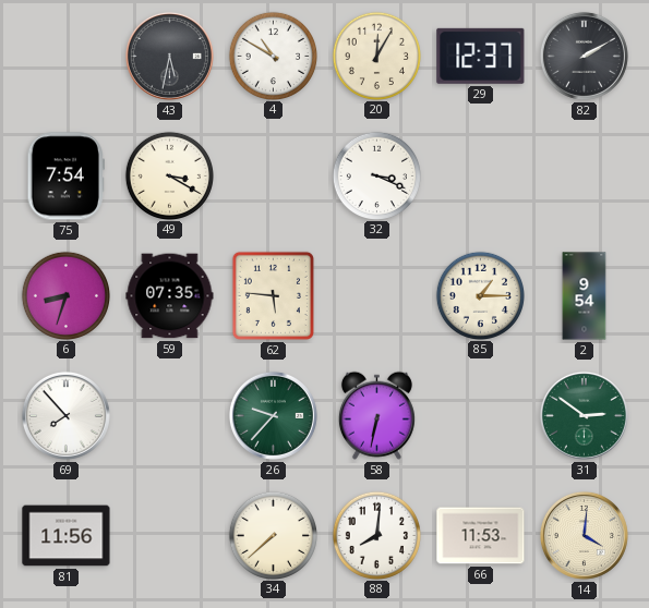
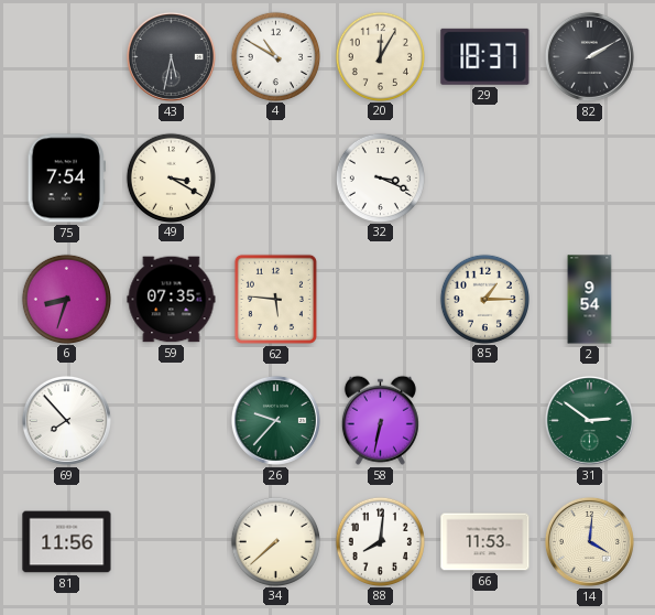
29: 12:37 -> 18:37
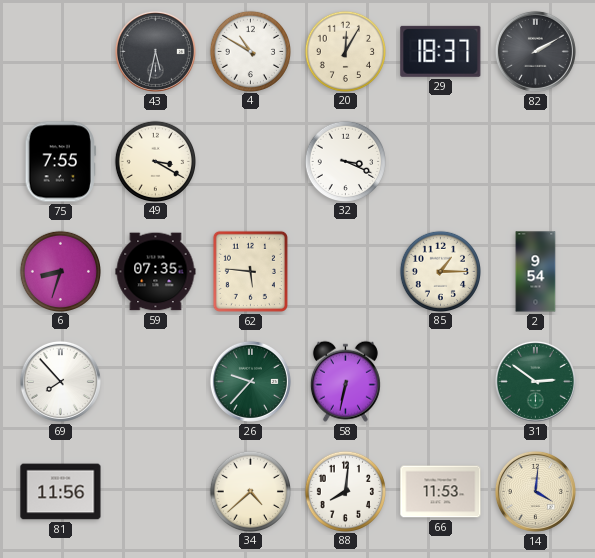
75: 7:54 -> 7:55
34: 7:38 -> 4:38
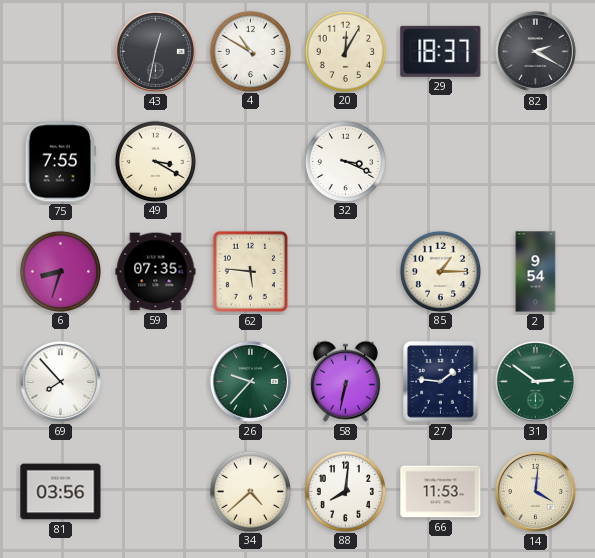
43: 5:32 -> 12:32
82: 2:10 -> 2:20
27: none -> 1:46
81: 11:56 -> 03:56
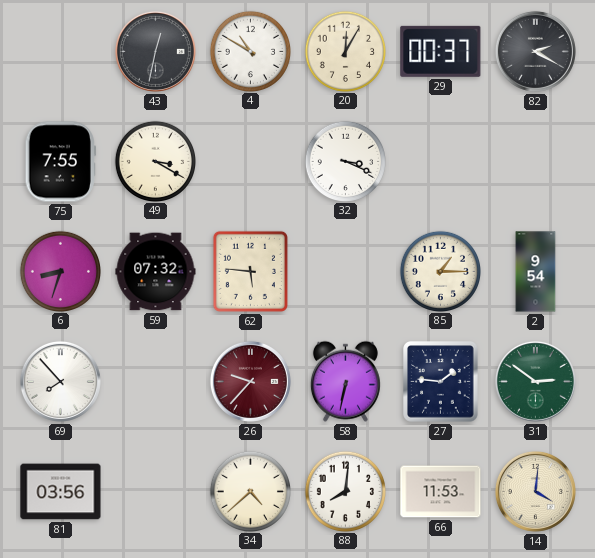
29: 18:37 -> 00:37
59: 07:35 -> 07:32
26 dial: green -> burgundy
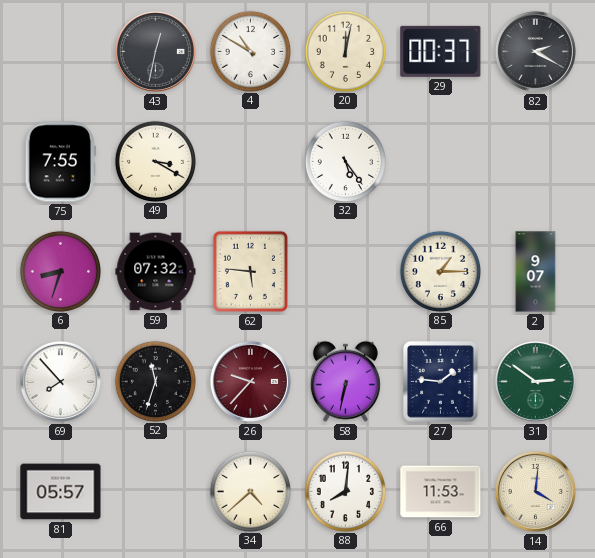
20: 12:05 -> 12:02
32: 3:19 -> 5:24
2: 9:54 -> 9:07
52: none -> 11:33
81: 03:56 -> 05:57
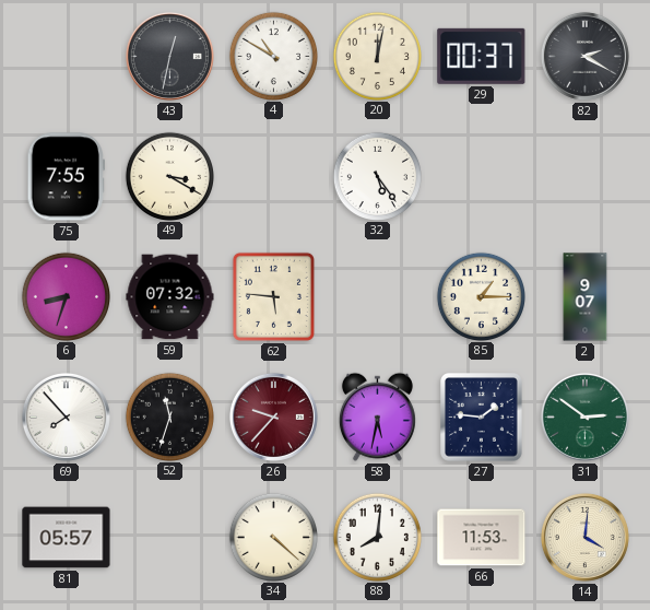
58: 6:32 -> 5:32
34: 4:38 -> 4:22
